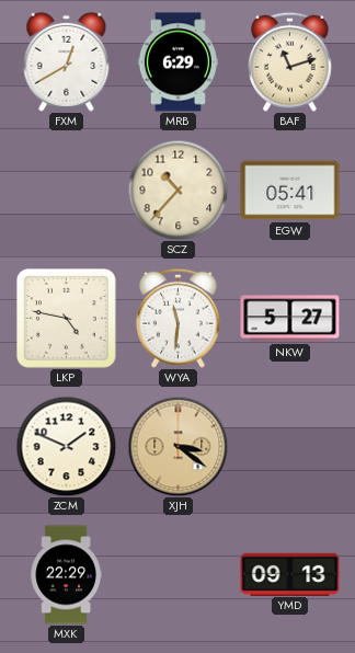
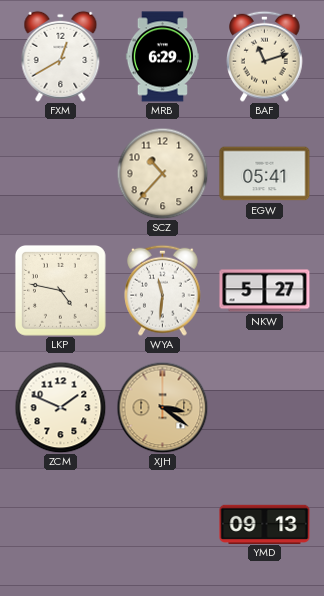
MXK: 22:29 -> none
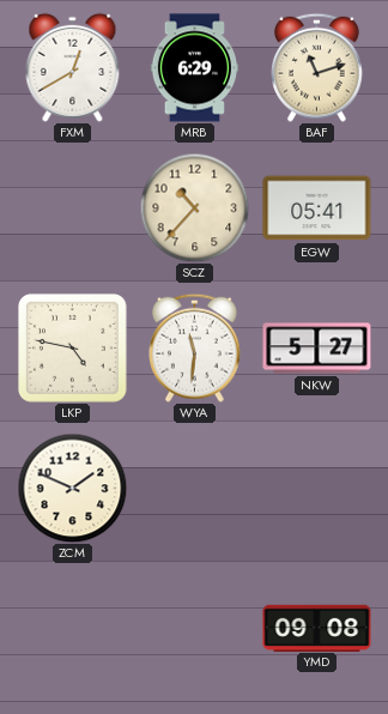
XJH: 3:21 -> none
YMD: 09:13 -> 09:08
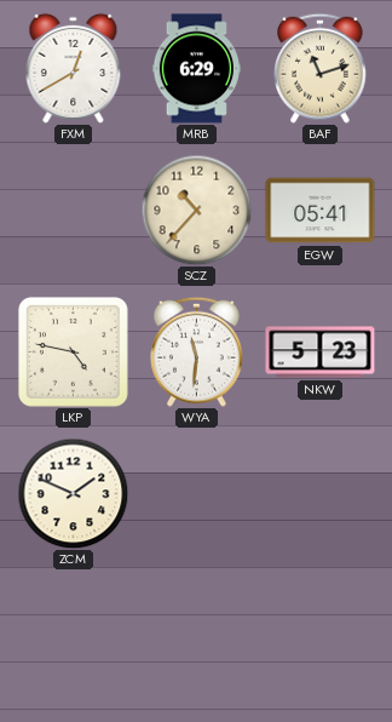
NKW: 5:27 -> 5:23
YMD: 09:08 -> none
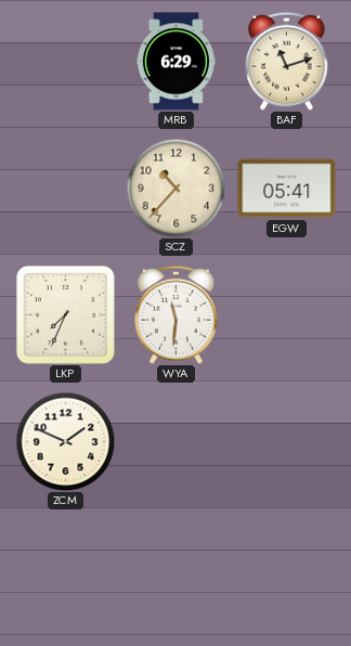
FXM: 12:40 -> none
LKP: 4:47 -> 7:34
NKW: 5:23 -> none
